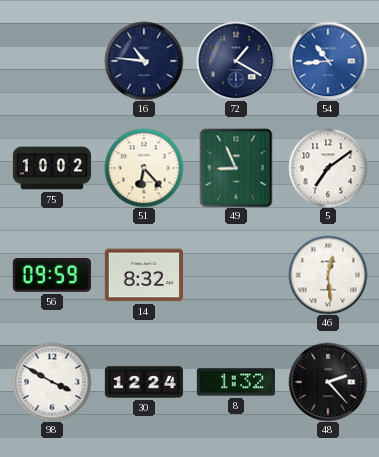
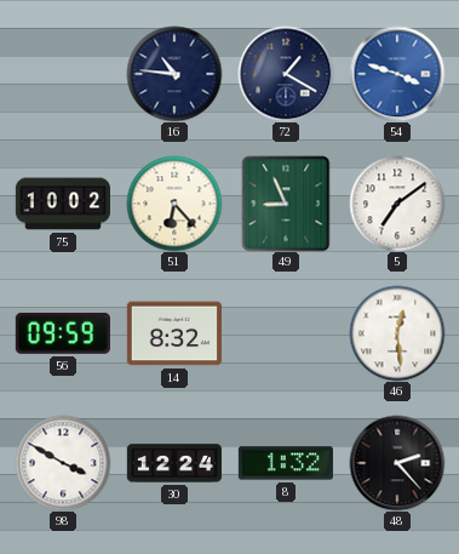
54: 10:44 -> 3:48
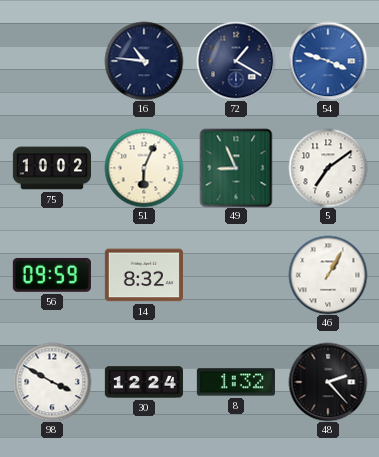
51: 6:23 -> 6:04
46: 12:29 -> 1:05
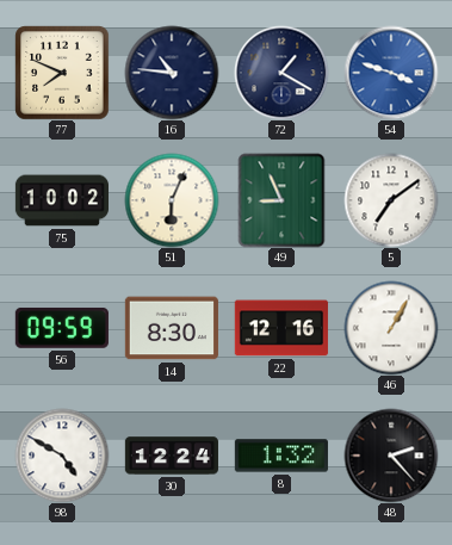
77: none -> 7:49
14: 8:32 -> 8:30
22: none -> 12:16
98: 3:50 -> 4:50
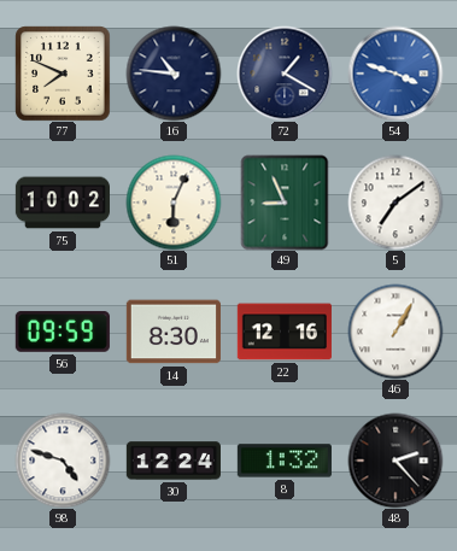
98: 4:50 -> 4:48
